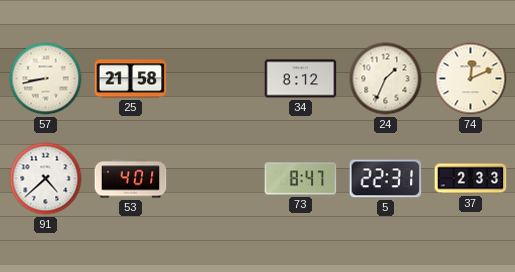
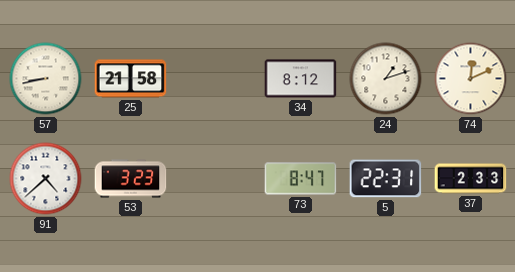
24: 1:34 -> 1:12
53: 4:01 -> 3:23
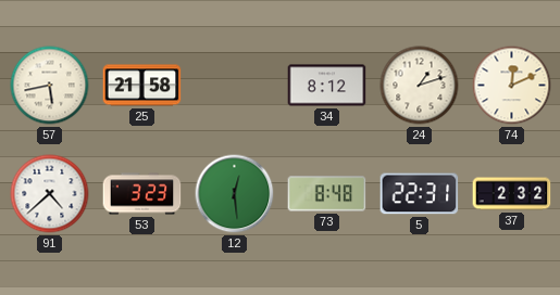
57: 8:43 -> 5:43
12: none -> 12:29
73: 8:47 -> 8:48
37: 2:33 -> 2:32
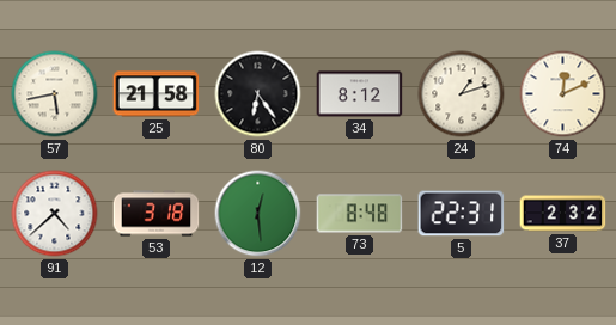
80: none -> 6:24
53: 3:23 -> 3:18
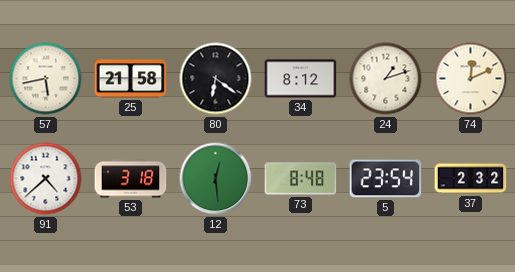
80: 6:24 -> 6:21
5: 22:31 -> 23:54
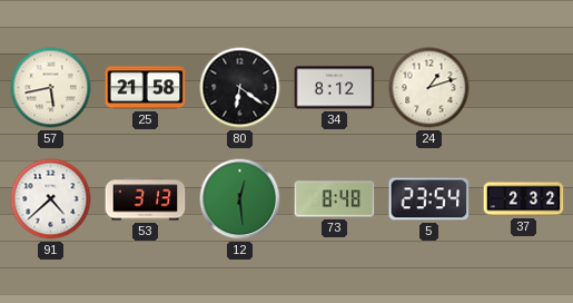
74: 12:11 -> none
53: 3:18 -> 3:13
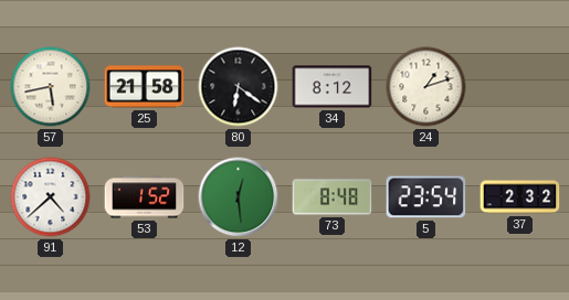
53: 3:13 -> 1:52
